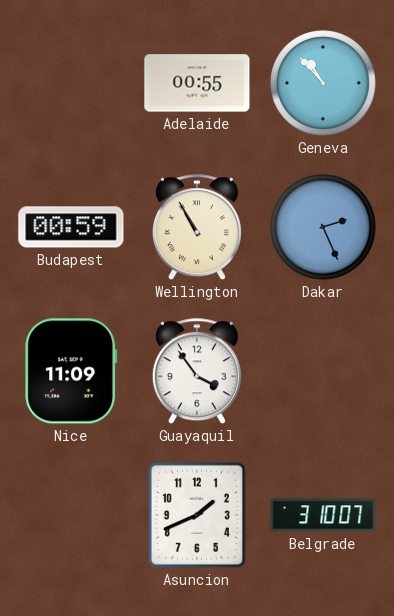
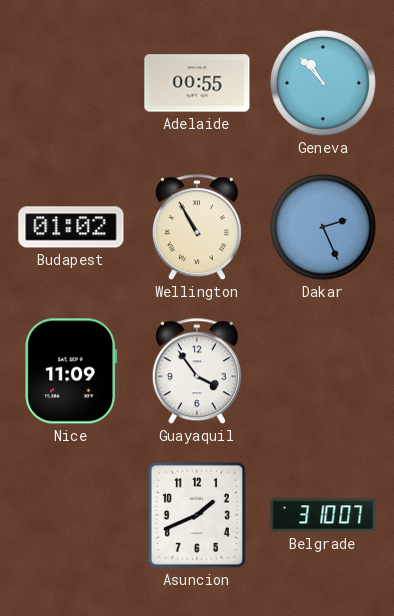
Budapest: 00:59 -> 01:02
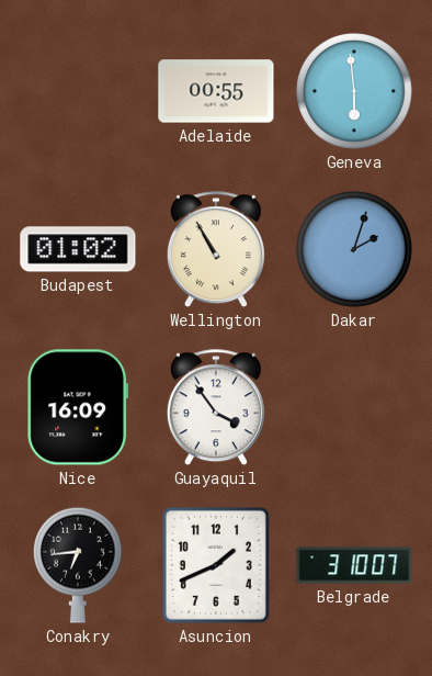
Geneva: 10:53 -> 5:59
Dakar: 2:26 -> 2:03
Nice: 11:09 -> 16:09
Conakry: none -> 6:44
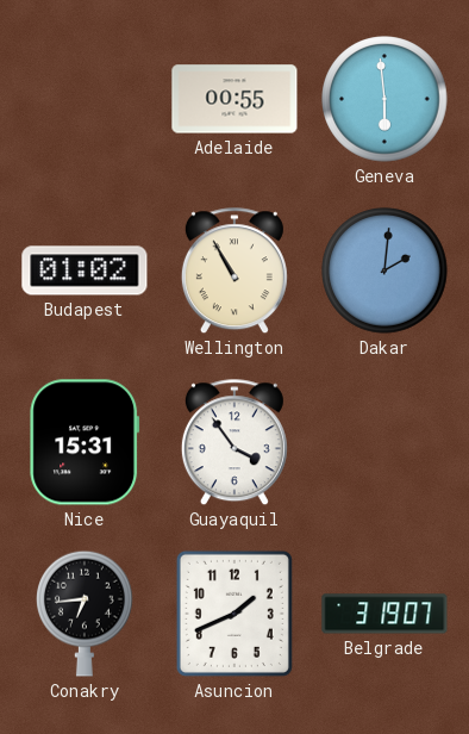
Dakar: 2:03 -> 2:01
Nice: 16:09 -> 15:31
Belgrade: 3:10 -> 3:19
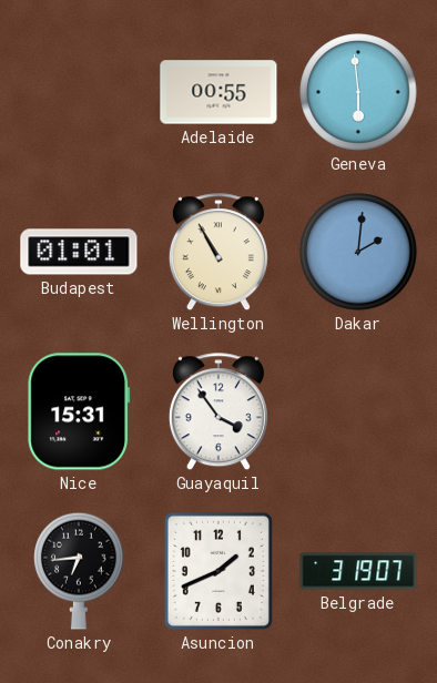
Budapest: 01:02 -> 01:01
